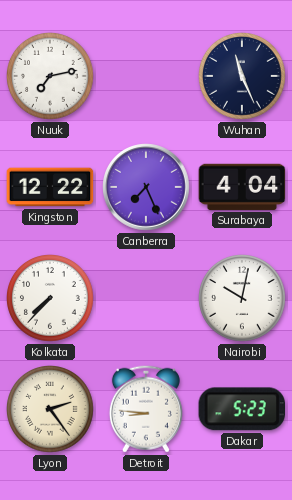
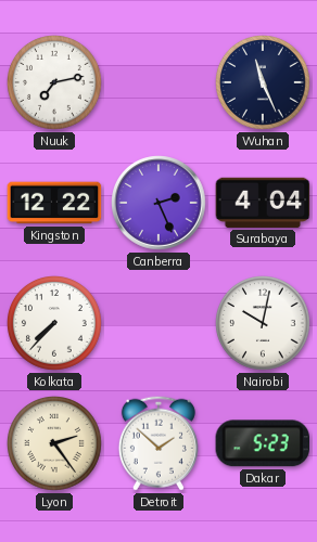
Canberra: 7:26 -> 2:26
Detroit: 8:46 -> 1:52
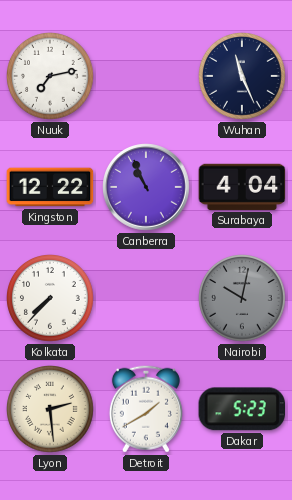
Canberra: 2:26 -> 10:56
Nairobi dial: white -> grey
Lyon: 2:24 -> 2:29
Detroit: 1:52 -> 1:40
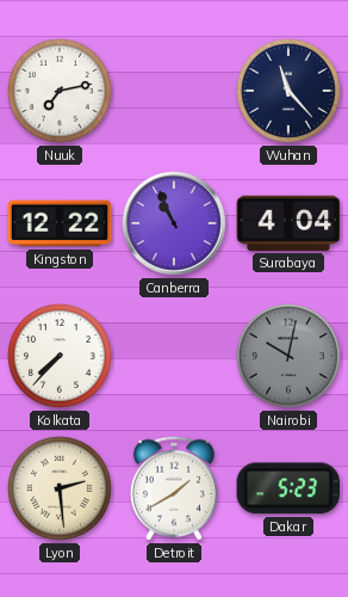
Wuhan: 11:26 -> 11:23
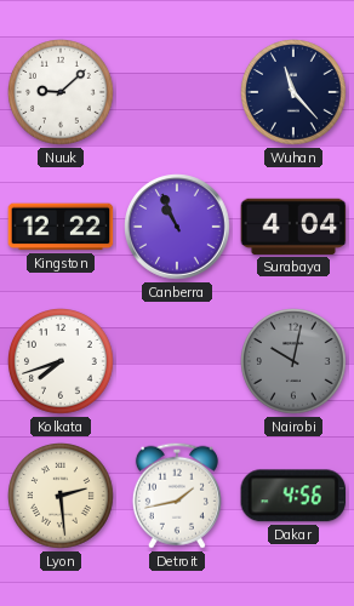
Nuuk: 7:13 -> 9:08
Kolkata: 7:37 -> 7:42
Detroit: 1:40 -> 1:43
Dakar: 5:23 -> 4:56
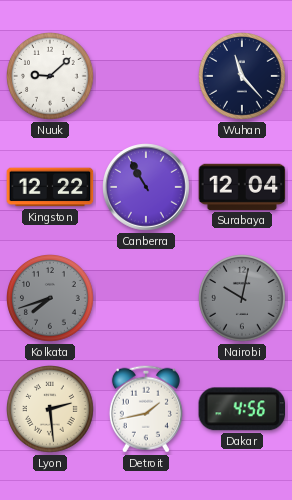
Canberra: 10:56 -> 10:55
Surabaya: 4:04 -> 12:04
Kolkata dial: white -> grey
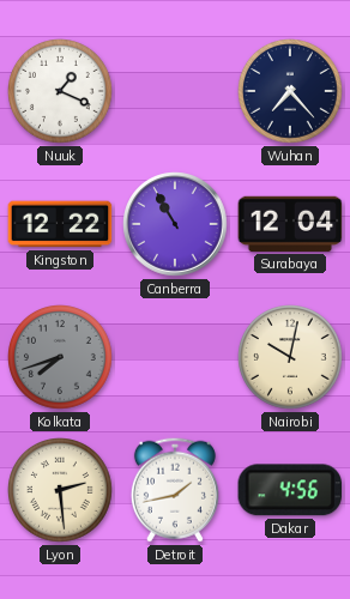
Nuuk: 9:08 -> 1:19
Wuhan: 11:23 -> 7:23
Nairobi dial: grey -> cream
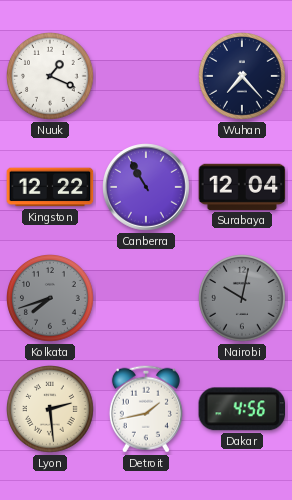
Nairobi dial: cream -> grey
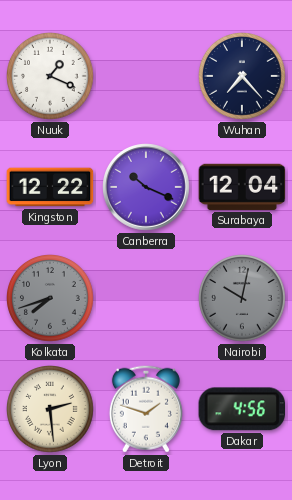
Canberra: 10:55 -> 10:19
Detroit: 1:43 -> 1:48
